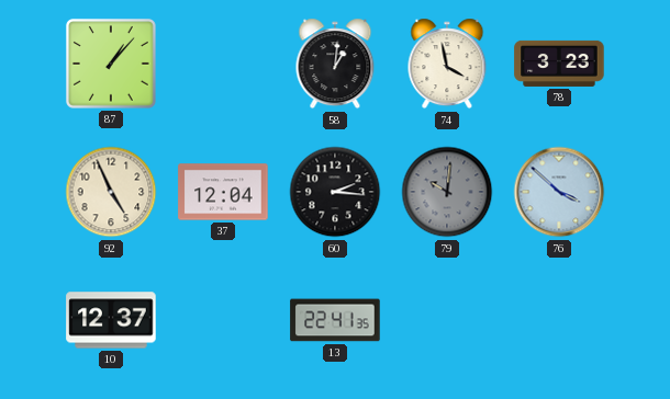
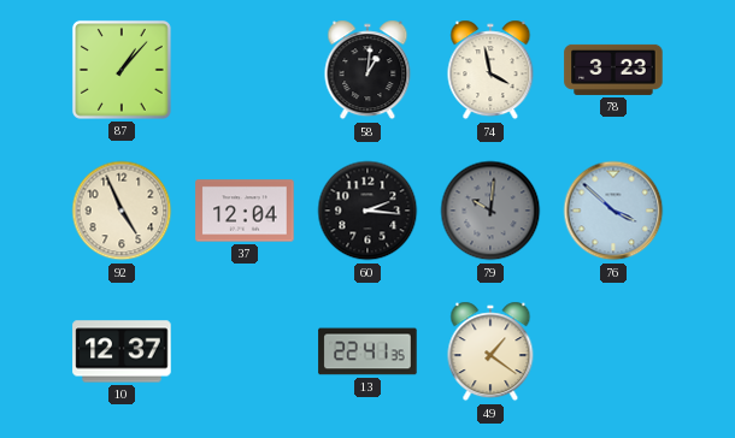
49: none -> 1:21
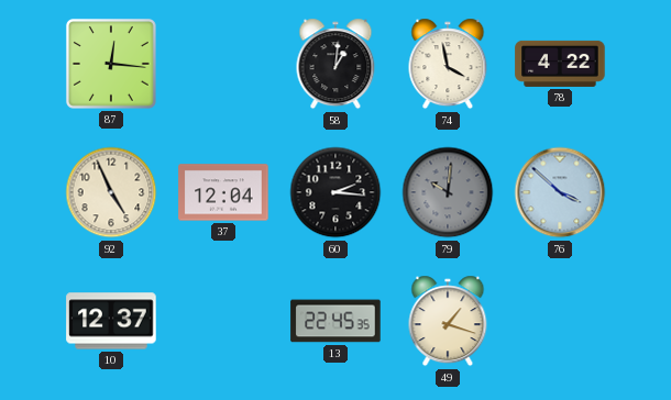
87: 1:07 -> 12:16
78: 3:23 -> 4:22
13: 22:41 -> 22:45
49: 1:21 -> 1:18
